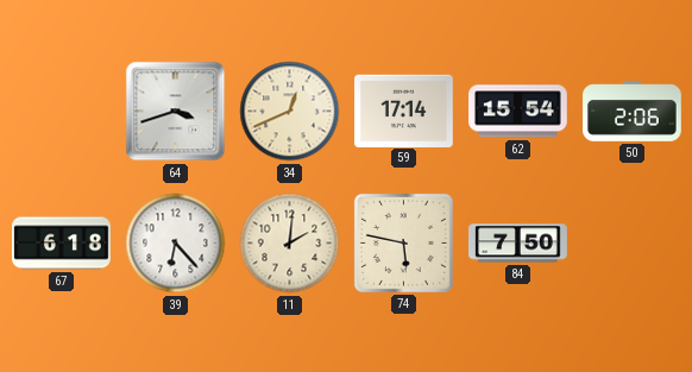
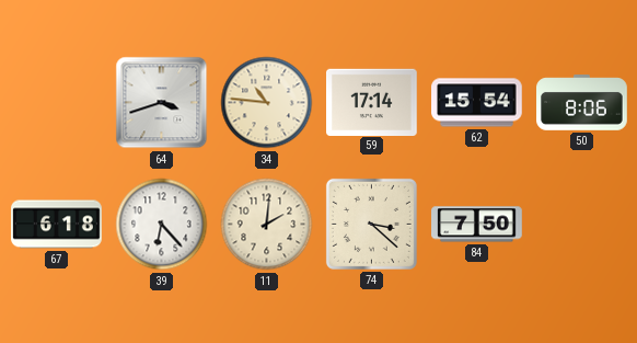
34: 12:41 -> 10:46
50: 2:06 -> 8:06
74: 5:47 -> 3:22
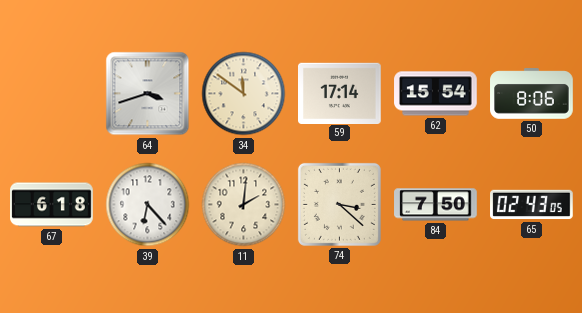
34: 10:46 -> 11:51
65: none -> 02:43
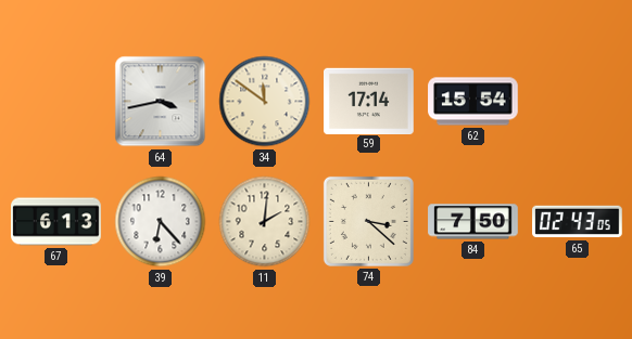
64: 3:42 -> 3:43
50: 8:06 -> none
67: 6:18 -> 6:13
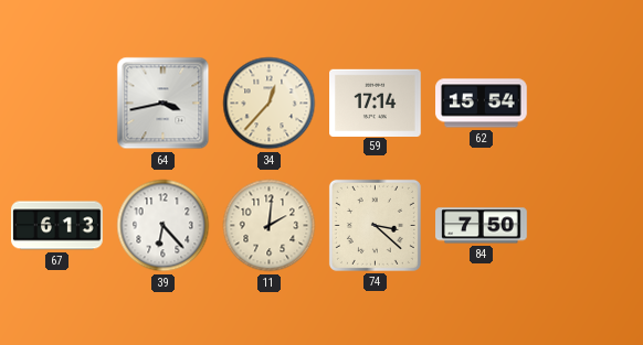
34: 11:51 -> 12:37
65: 02:43 -> none
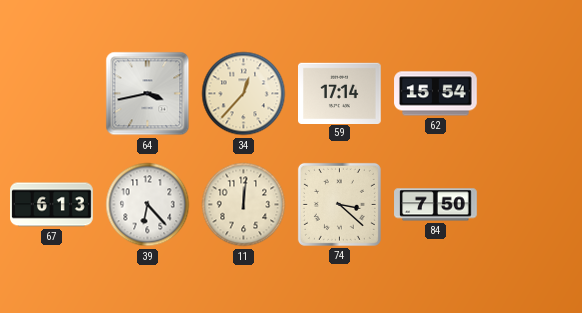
11: 2:01 -> 12:01
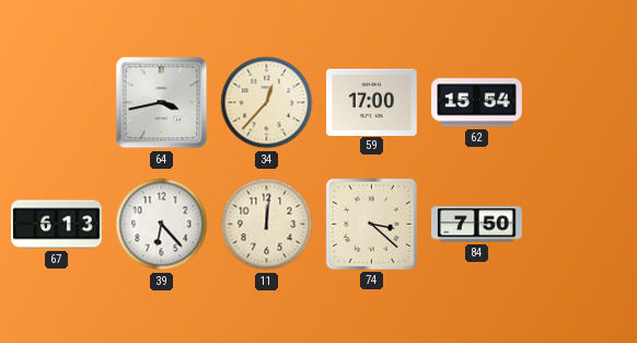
59: 17:14 -> 17:00
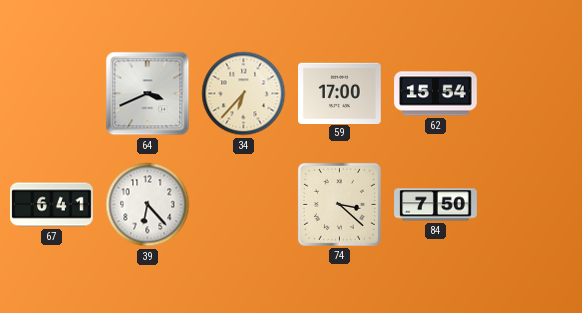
64: 3:43 -> 3:41
34: 12:37 -> 6:37
67: 6:13 -> 6:41
11: 12:01 -> none
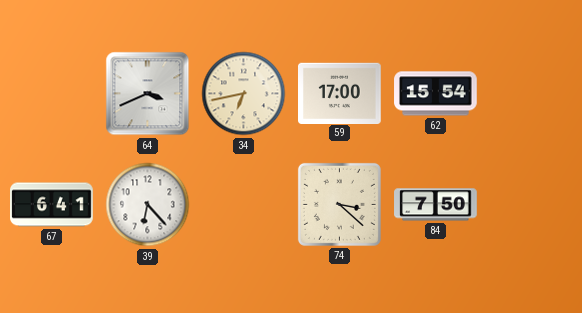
34: 6:37 -> 6:43
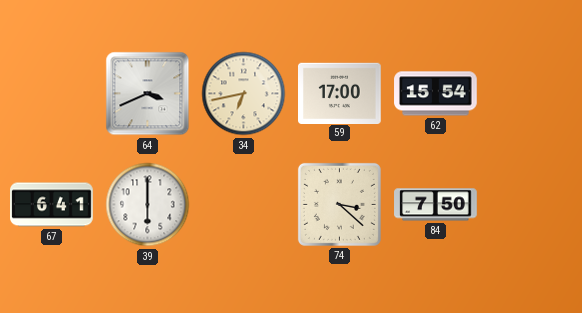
39: 6:23 -> 6:00
